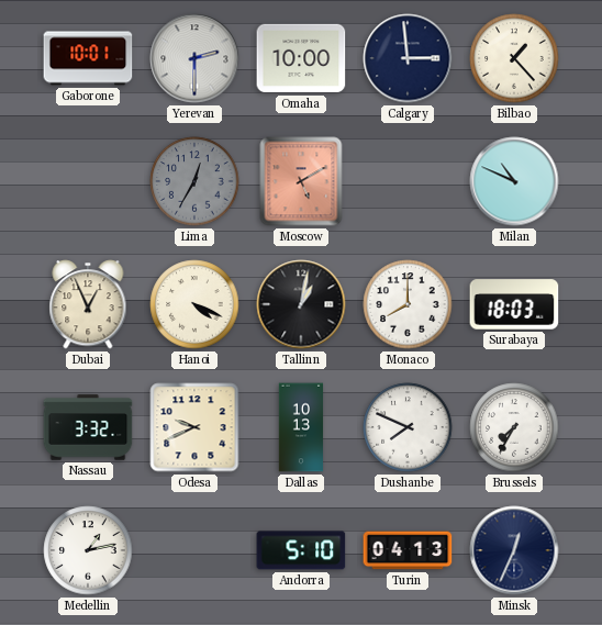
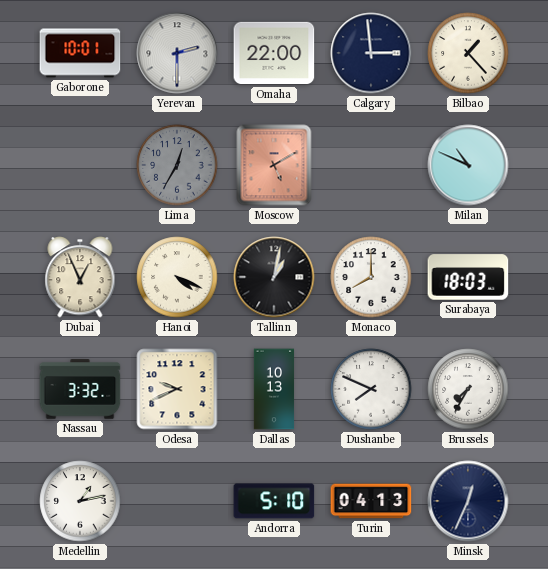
Omaha: 10:00 -> 22:00
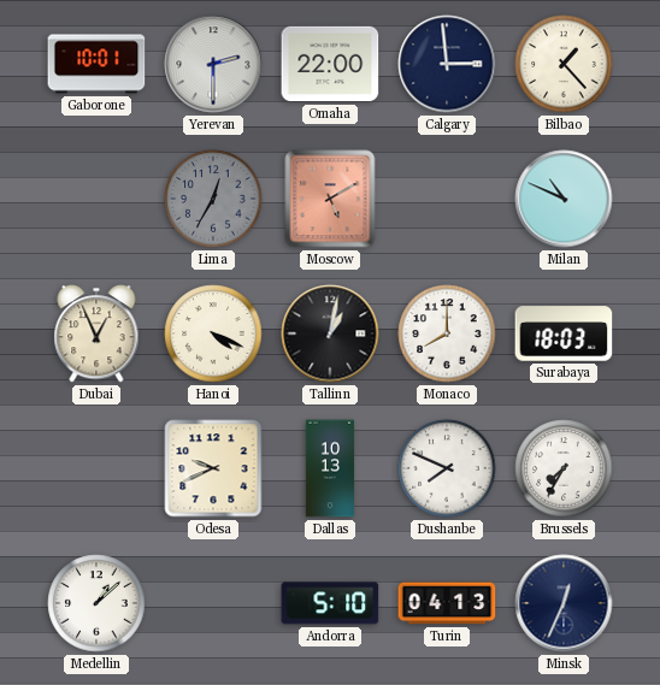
Nassau: 3:32 -> none
Medellin: 1:13 -> 1:08
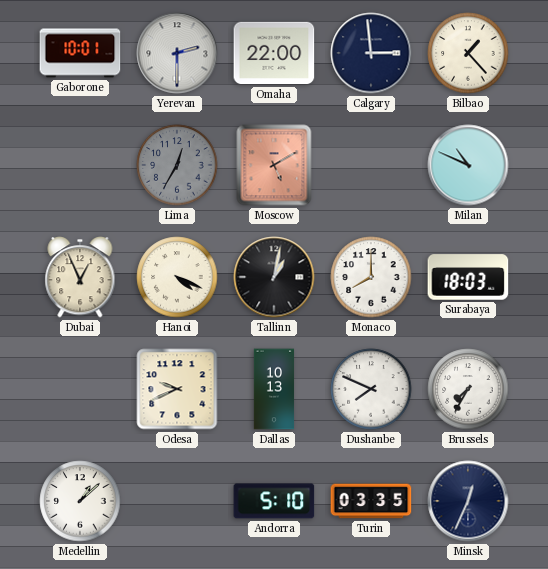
Turin: 04:13 -> 03:35
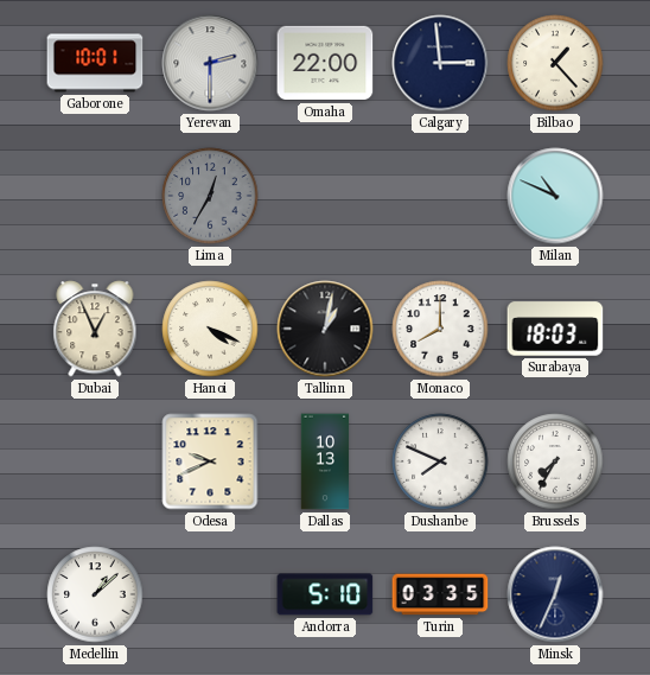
Moscow: 5:10 -> none
